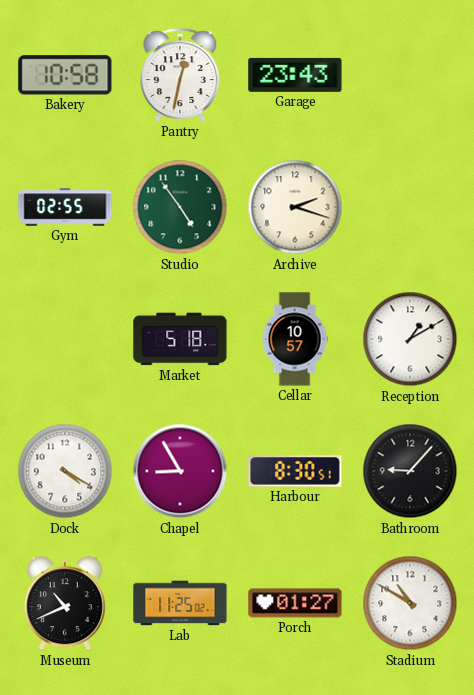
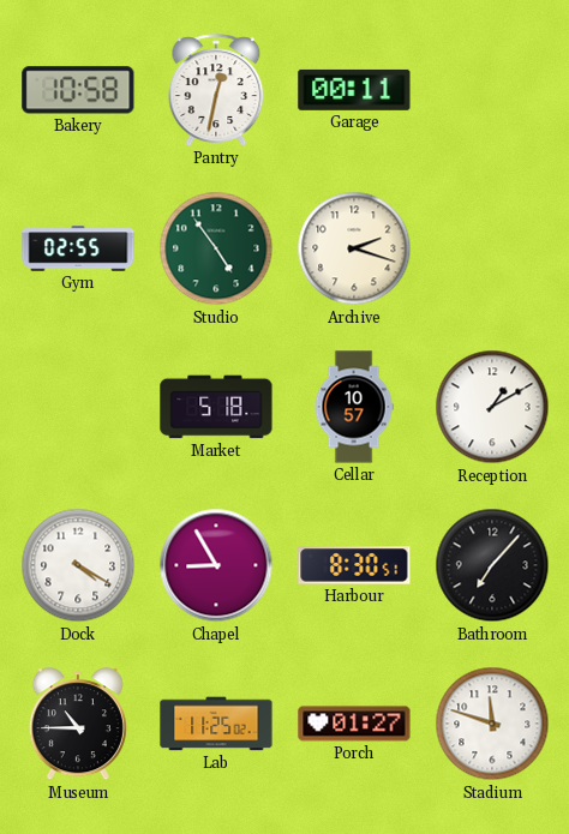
Garage: 23:43 -> 00:11
Bathroom: 9:07 -> 7:07
Museum: 10:41 -> 10:45
Stadium: 10:50 -> 11:48
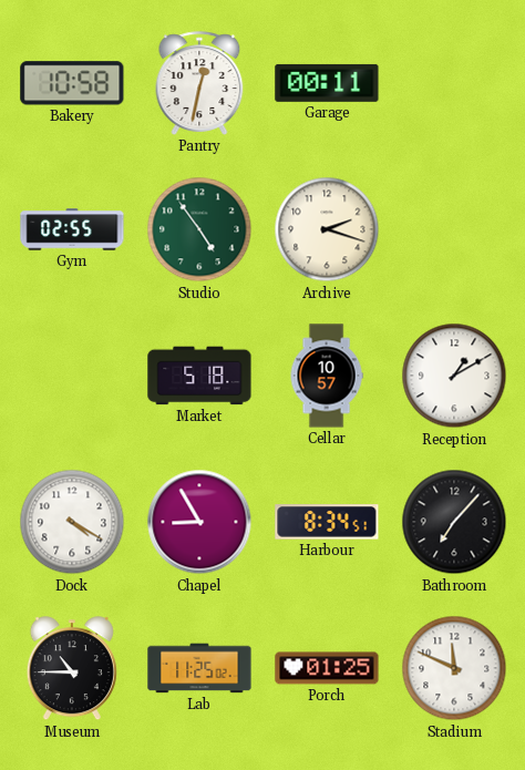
Harbour: 8:30 -> 8:34
Porch: 01:27 -> 01:25
Stadium: 11:48 -> 11:49
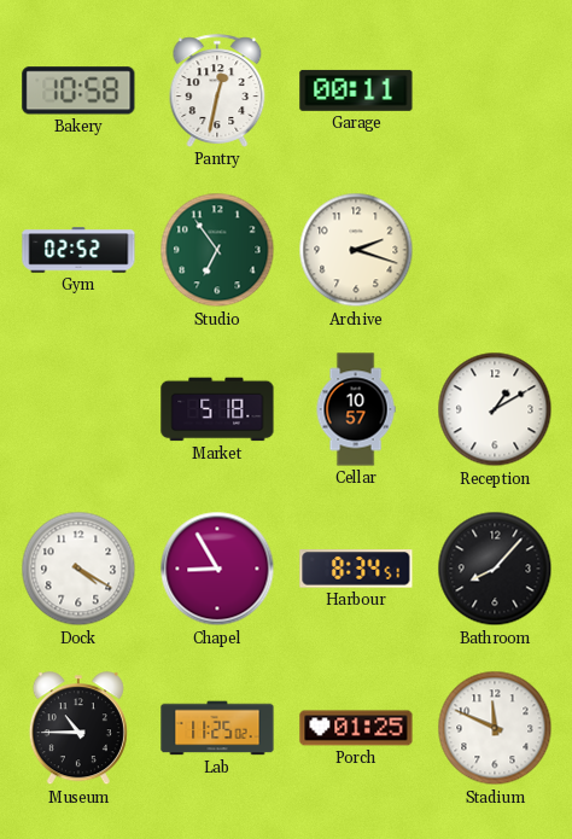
Gym: 02:55 -> 02:52
Studio: 4:54 -> 6:54
Bathroom: 7:07 -> 8:07
